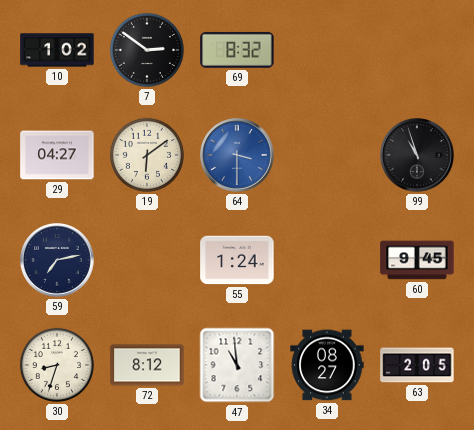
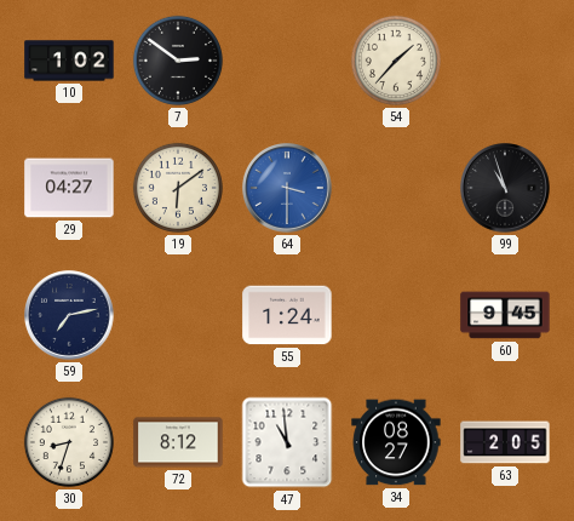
69: 8:32 -> none
54: none -> 1:37
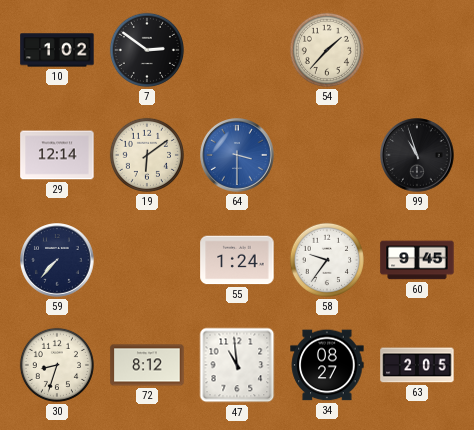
29: 04:27 -> 12:14
59: 7:13 -> 7:37
58: none -> 9:36
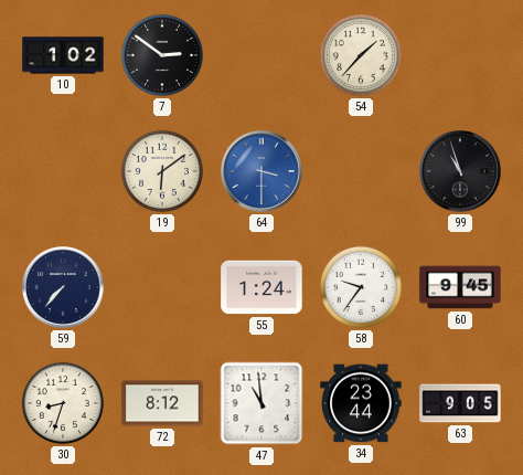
29: 12:14 -> none
34: 08:27 -> 23:44
63: 2:05 -> 9:05
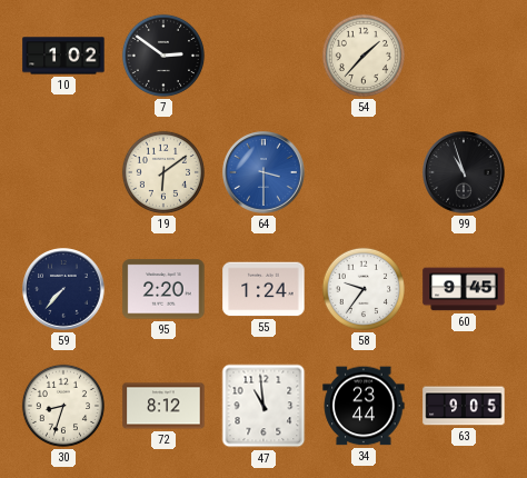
95: none -> 2:20
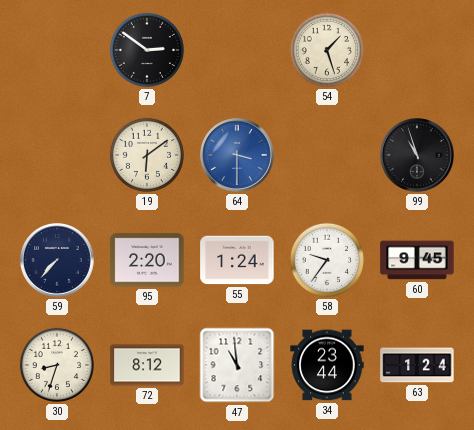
10: 1:02 -> none
54: 1:37 -> 1:27
63: 9:05 -> 1:24
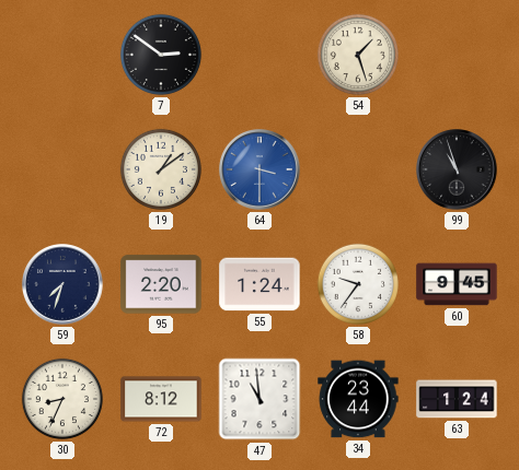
19: 6:09 -> 1:09
59: 7:37 -> 7:33
30: 8:33 -> 8:34
